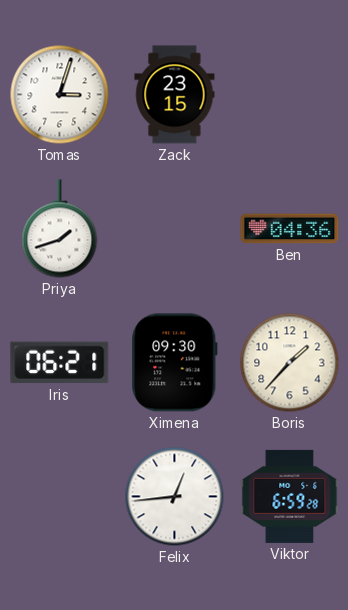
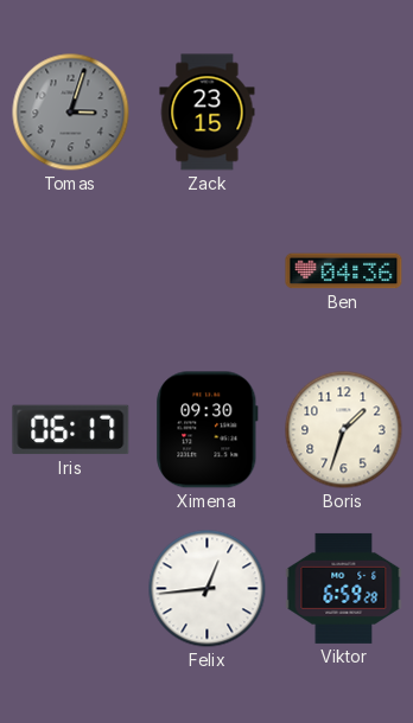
Tomas dial: white -> grey
Priya: 1:42 -> none
Iris: 06:21 -> 06:17
Boris: 1:37 -> 1:33
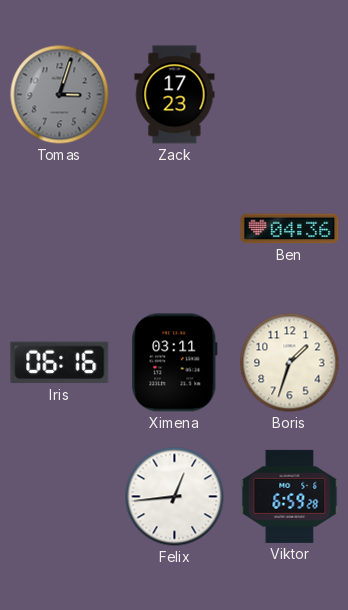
Zack: 23:15 -> 17:23
Iris: 06:17 -> 06:16
Ximena: 09:30 -> 03:11
